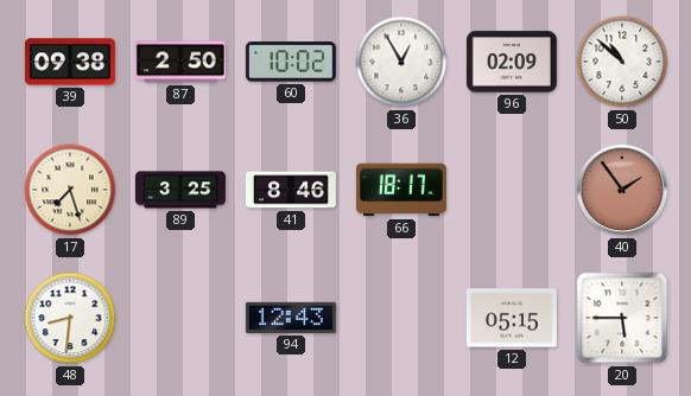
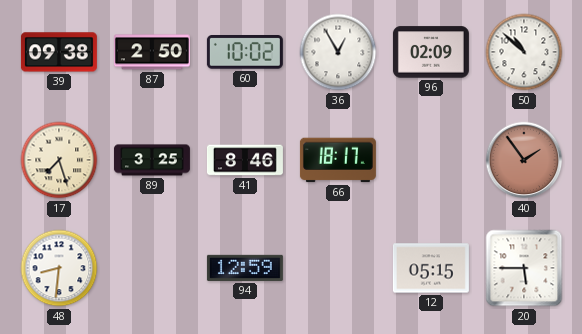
94: 12:43 -> 12:59
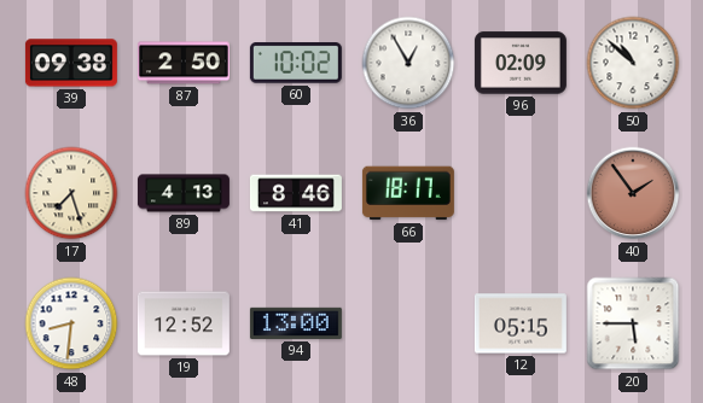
89: 3:25 -> 4:13
19: none -> 12:52
94: 12:59 -> 13:00
